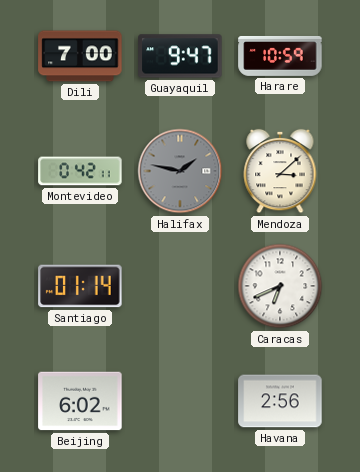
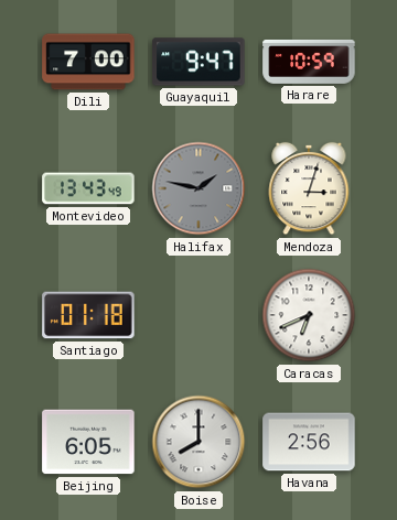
Montevideo: 0:42 -> 13:43
Mendoza: 3:08 -> 3:03
Santiago: 01:14 -> 01:18
Beijing: 6:02 -> 6:05
Boise: none -> 8:00
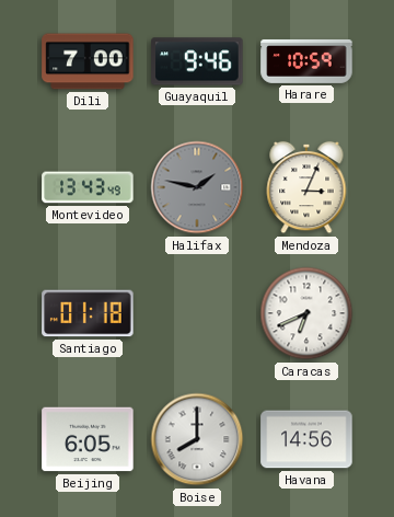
Guayaquil: 9:47 -> 9:46
Mendoza: 3:03 -> 3:04
Havana: 2:56 -> 14:56
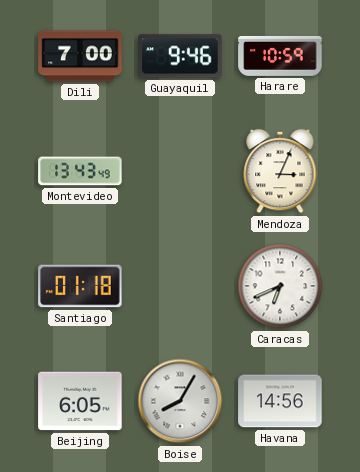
Halifax: 1:47 -> none
Boise: 8:00 -> 8:05
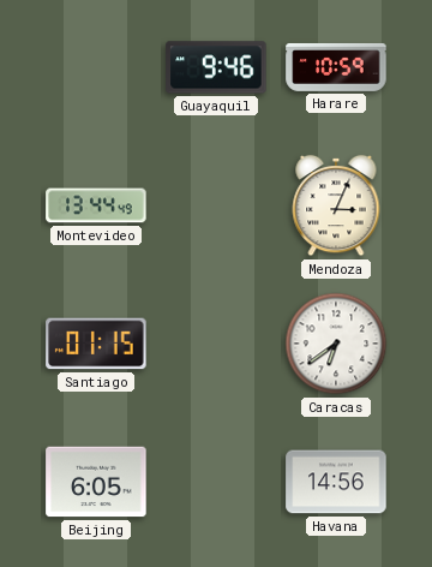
Dili: 7:00 -> none
Montevideo: 13:43 -> 13:44
Santiago: 01:18 -> 01:15
Caracas: 6:41 -> 6:39
Boise: 8:05 -> none
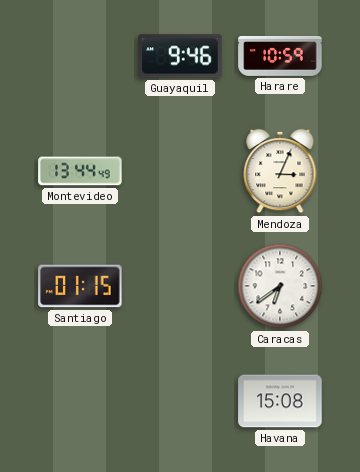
Beijing: 6:05 -> none
Havana: 14:56 -> 15:08
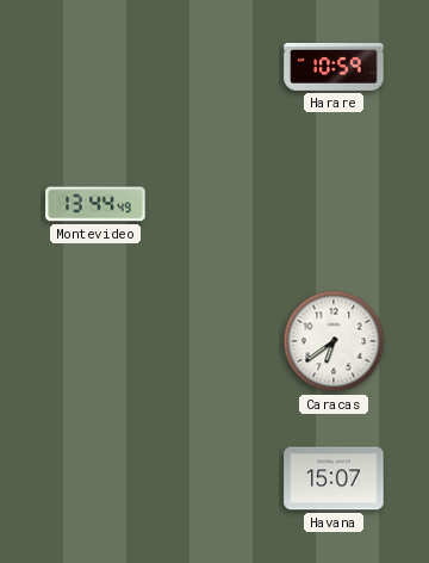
Guayaquil: 9:46 -> none
Mendoza: 3:04 -> none
Santiago: 01:15 -> none
Havana: 15:08 -> 15:07
